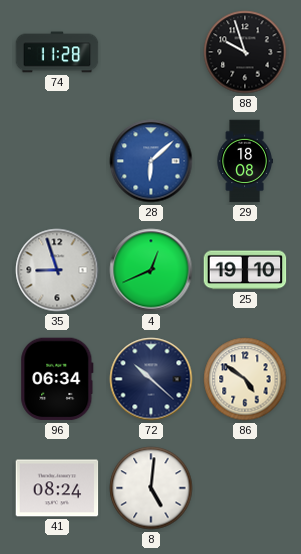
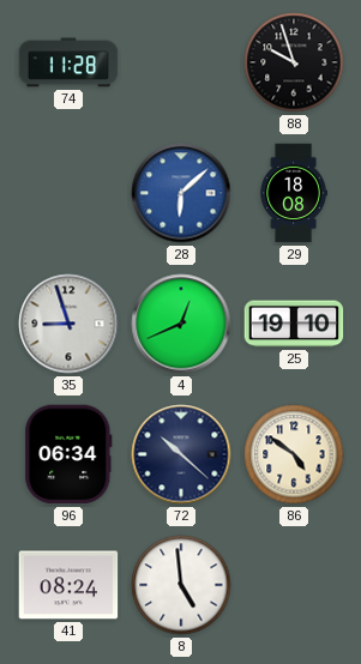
8: 5:01 -> 4:59
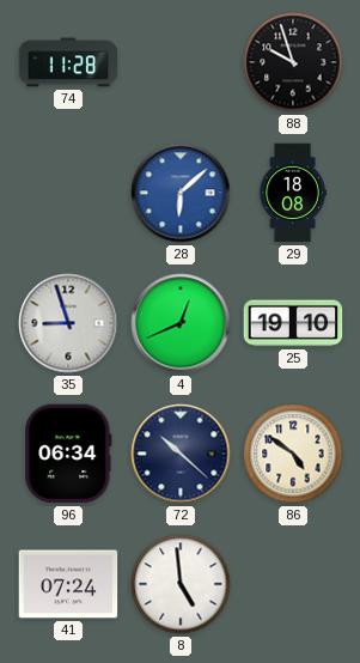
41: 08:24 -> 07:24
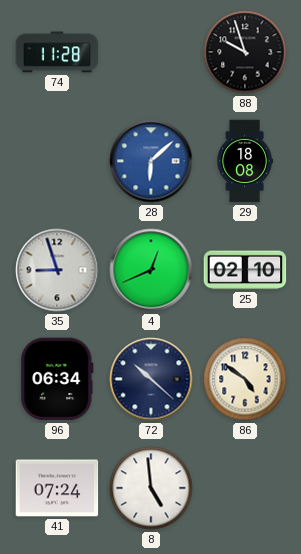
25: 19:10 -> 02:10
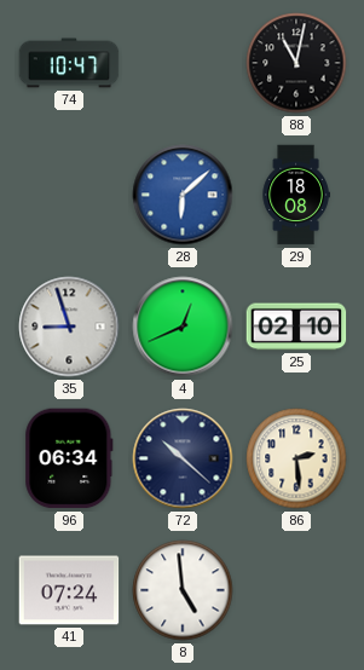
74: 11:28 -> 10:47
88: 9:57 -> 11:02
86: 4:51 -> 2:29
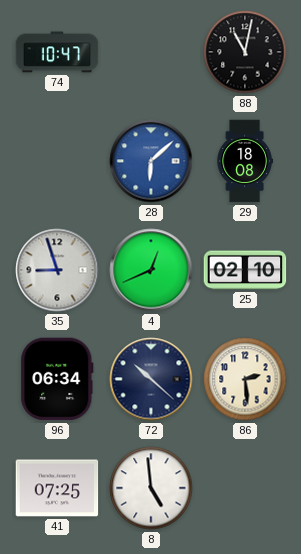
41: 07:24 -> 07:25
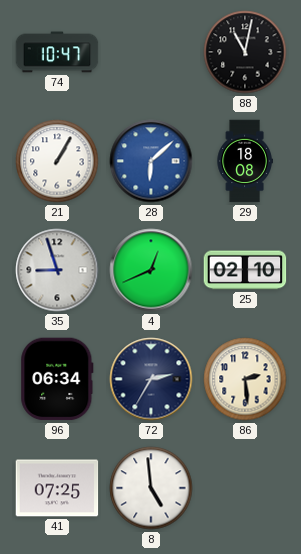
21: none -> 1:05
72: 10:22 -> 2:35
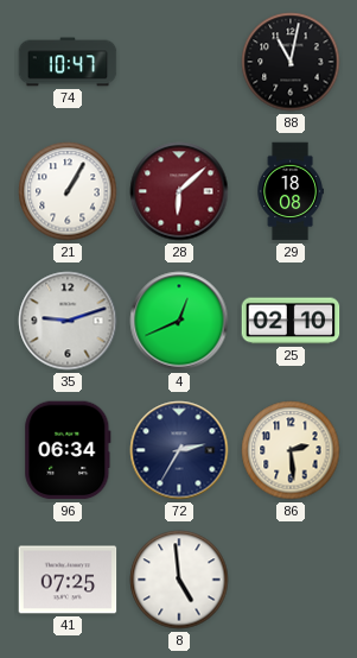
28 dial: blue -> burgundy
35: 8:57 -> 9:12
